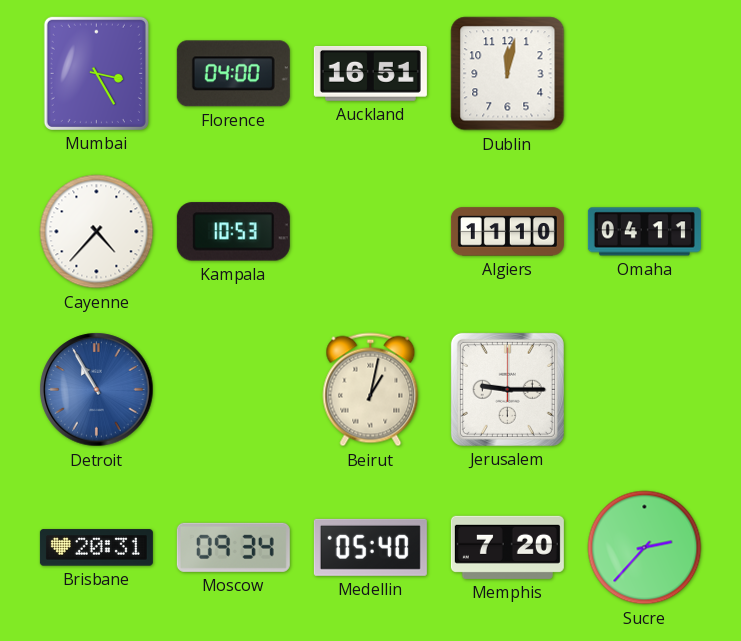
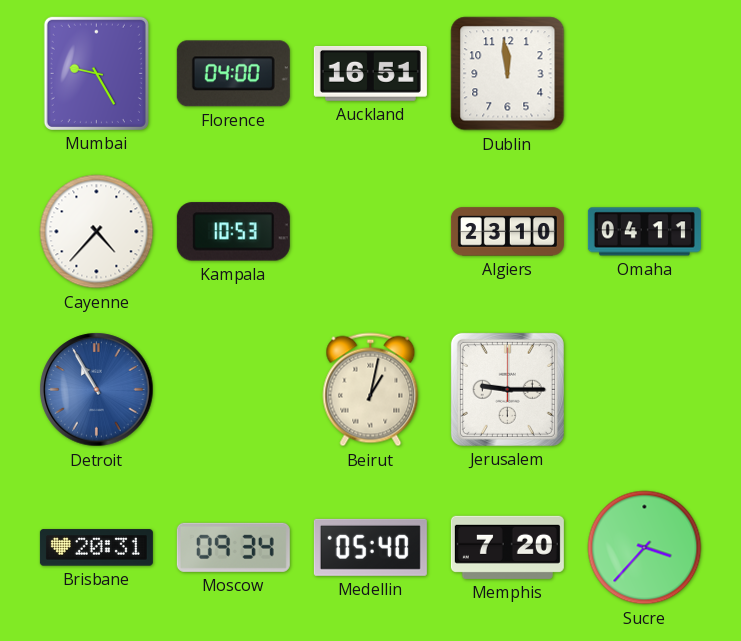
Mumbai: 3:25 -> 9:25
Dublin: 12:02 -> 11:59
Algiers: 11:10 -> 23:10
Sucre: 2:37 -> 3:37
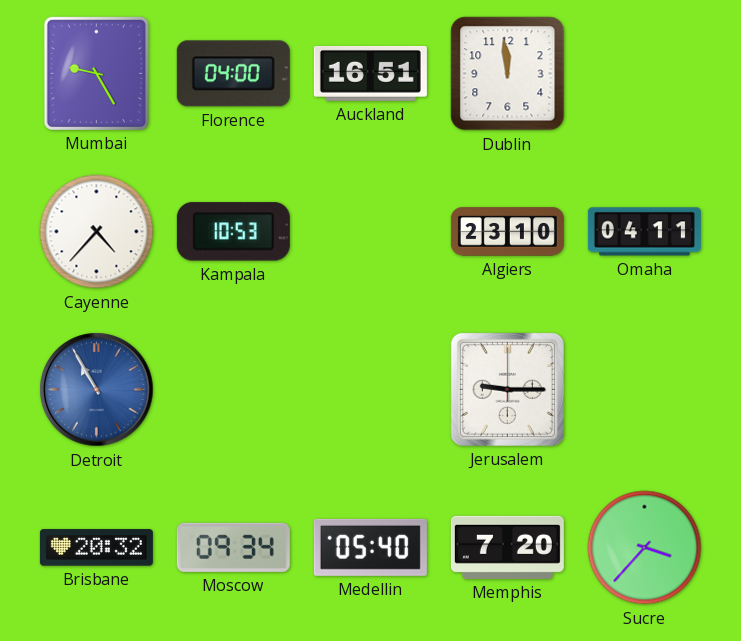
Beirut: 1:02 -> none
Brisbane: 20:31 -> 20:32
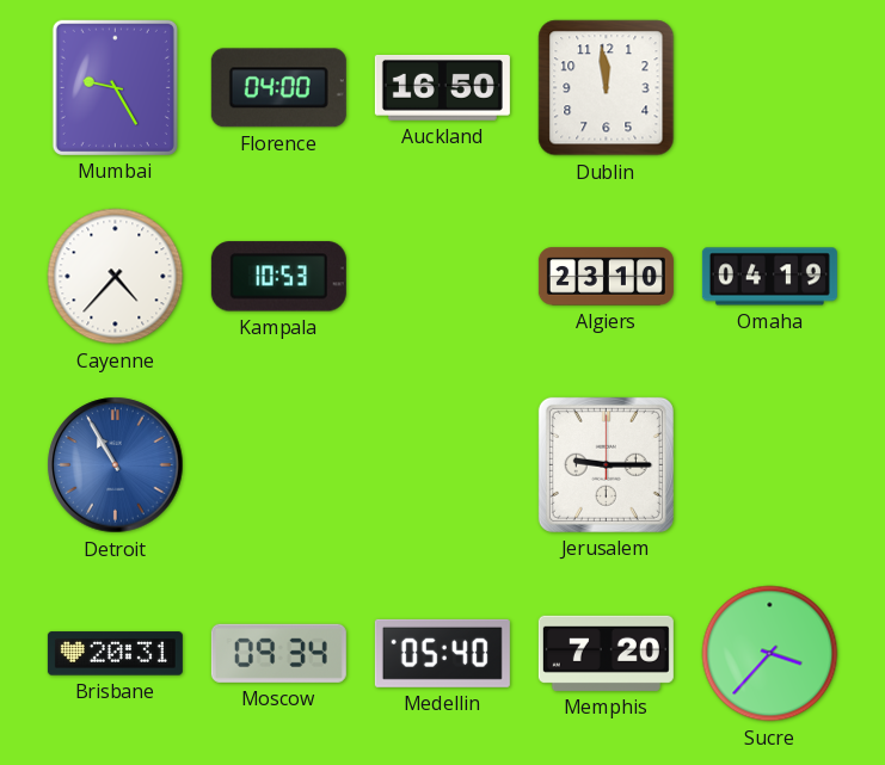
Auckland: 16:51 -> 16:50
Omaha: 04:11 -> 04:19
Brisbane: 20:32 -> 20:31
